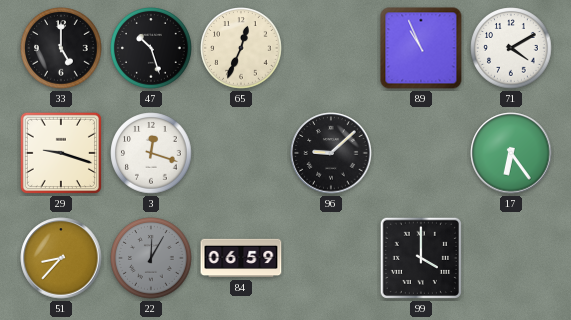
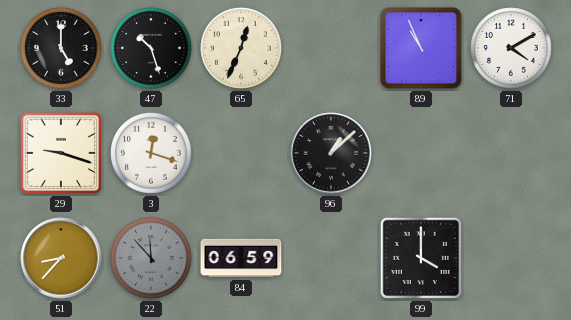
96: 9:08 -> 1:08
17: 6:24 -> none
22: 12:05 -> 11:53
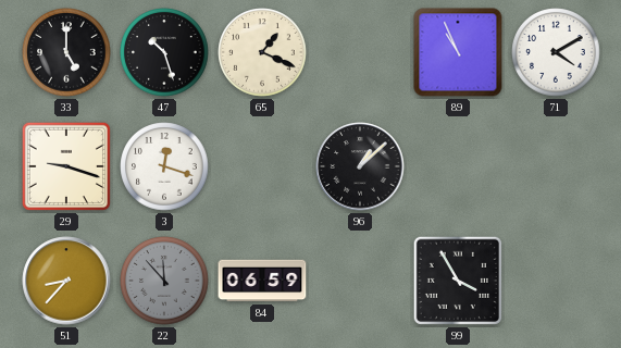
65: 12:34 -> 1:19
99: 4:00 -> 3:55
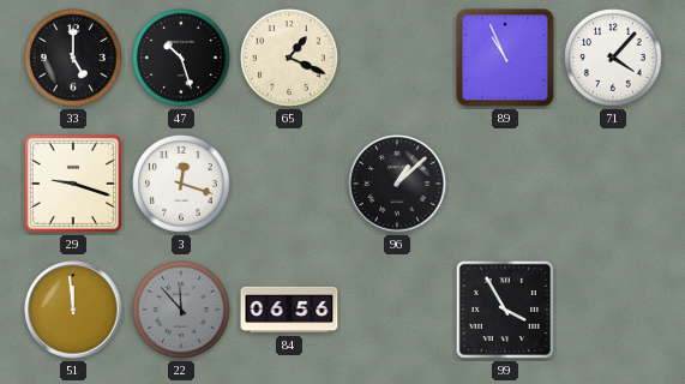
71: 4:10 -> 4:07
51: 8:37 -> 11:59
84: 06:59 -> 06:56
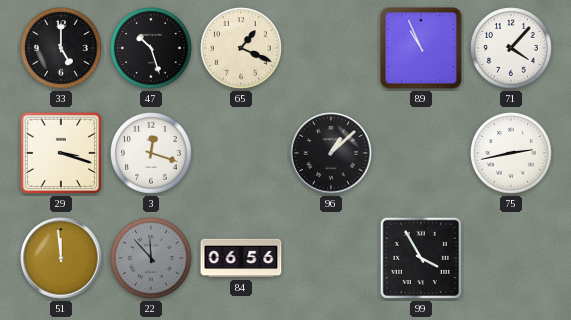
29: 9:18 -> 3:18
75: none -> 2:43
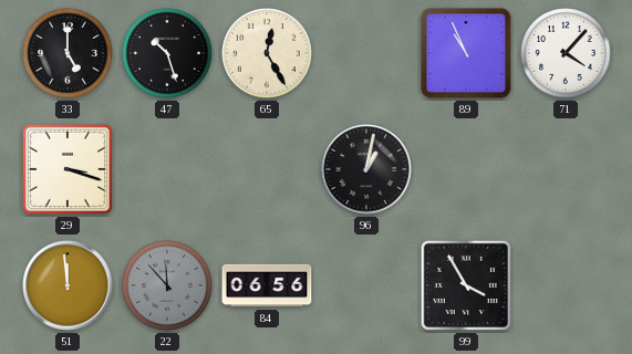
65: 1:19 -> 12:25
3: 12:18 -> none
96: 1:08 -> 1:02
75: 2:43 -> none
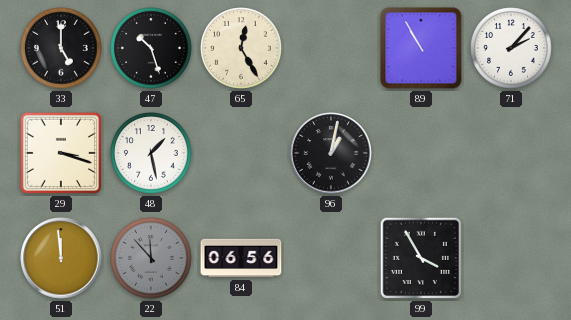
89: 10:56 -> 10:55
71: 4:07 -> 2:07
48: none -> 1:28
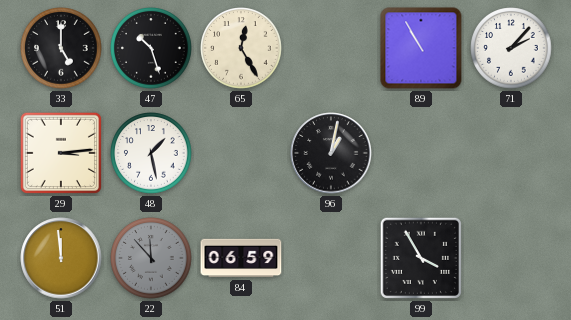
29: 3:18 -> 3:14
84: 06:56 -> 06:59
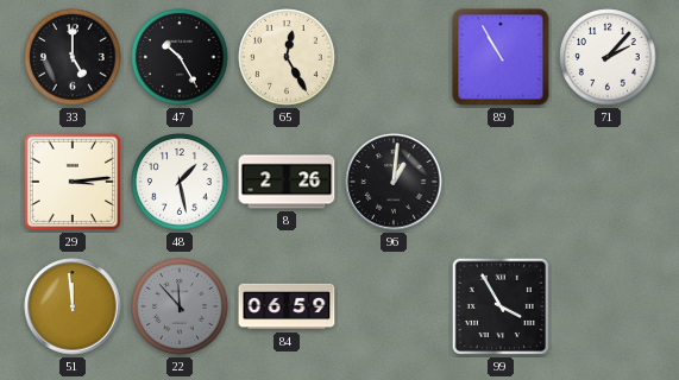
47: 10:27 -> 10:25
8: none -> 2:26
96: 1:02 -> 1:01
